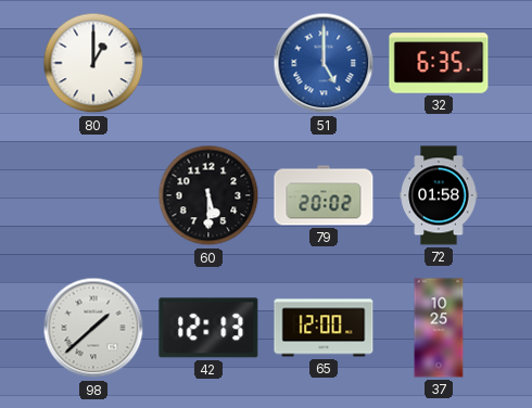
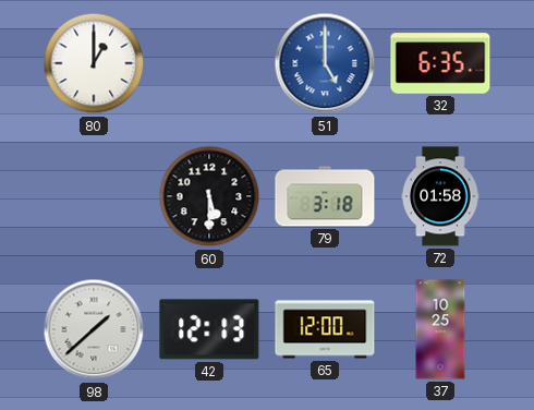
79: 20:02 -> 3:18
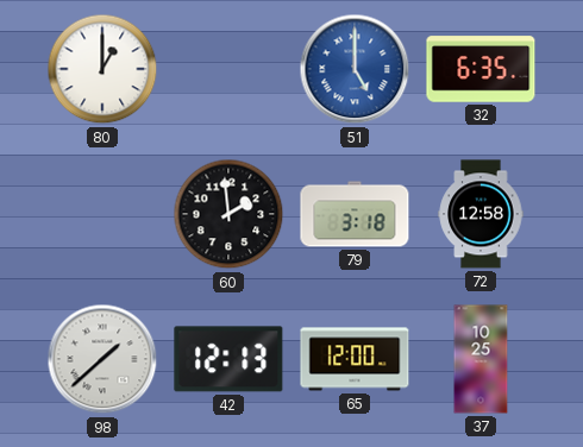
60: 5:30 -> 1:59
72: 01:58 -> 12:58
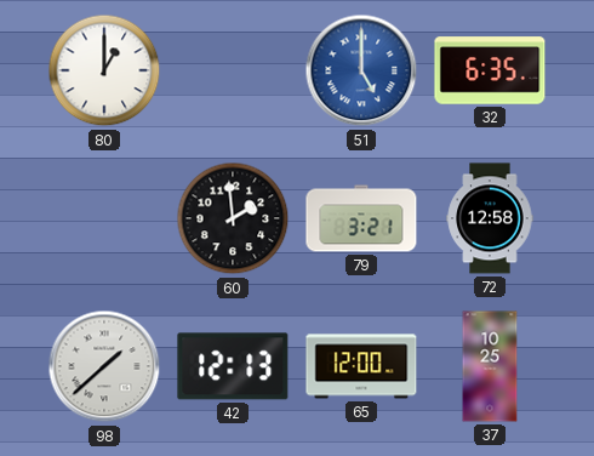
79: 3:18 -> 3:21
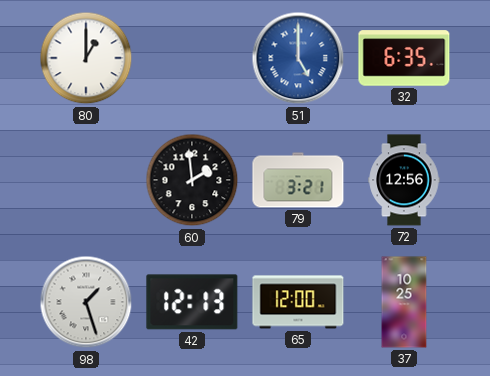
72: 12:58 -> 12:56
98: 1:38 -> 1:27
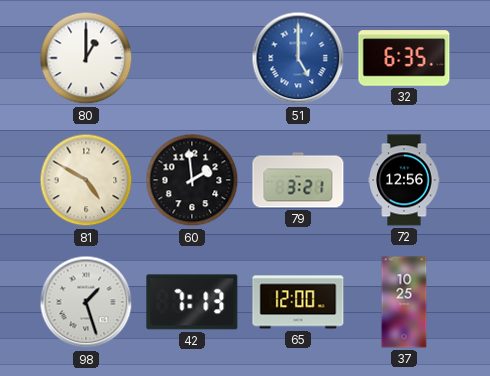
81: none -> 4:50
42: 12:13 -> 7:13
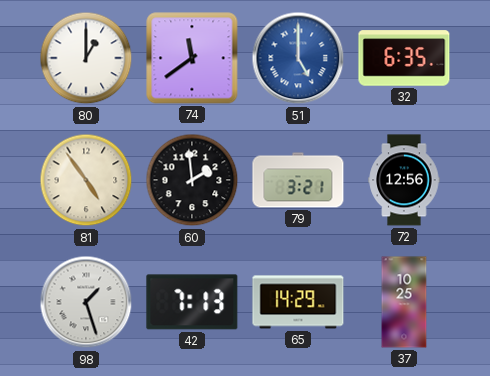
74: none -> 11:39
81: 4:50 -> 4:54
65: 12:00 -> 14:29
